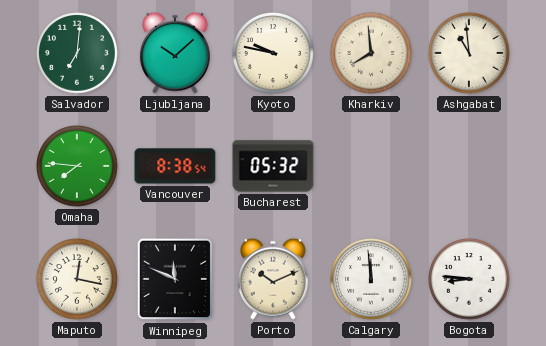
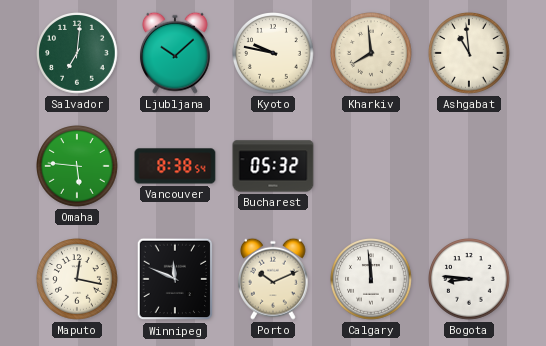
Omaha: 7:46 -> 5:46
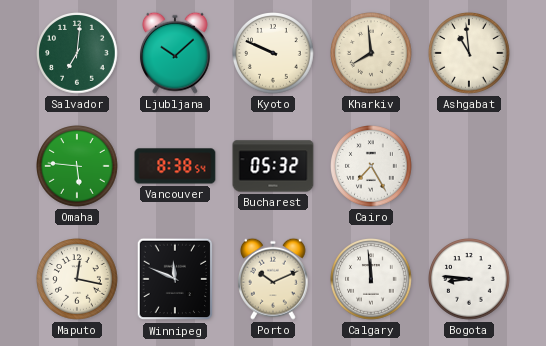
Kyoto: 9:47 -> 9:49
Cairo: none -> 7:25
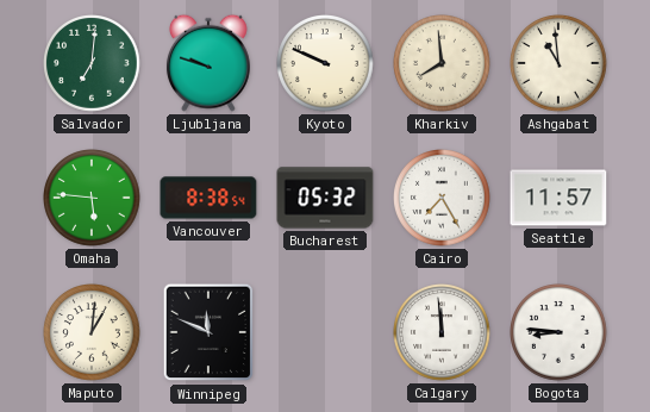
Ljubljana: 10:08 -> 9:48
Seattle: none -> 11:57
Maputo: 12:17 -> 1:01
Porto: 10:11 -> none
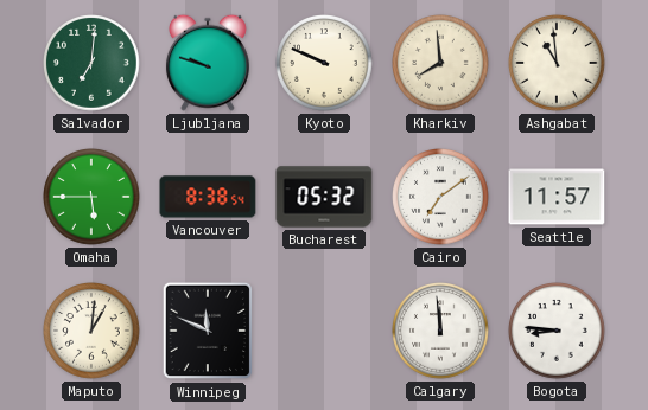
Omaha: 5:46 -> 5:45
Cairo: 7:25 -> 7:09
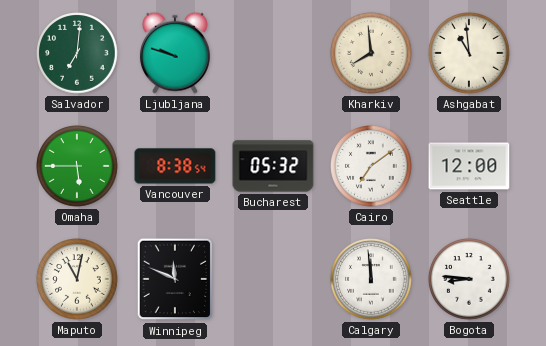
Kyoto: 9:49 -> none
Seattle: 11:57 -> 12:00
Maputo: 1:01 -> 11:02
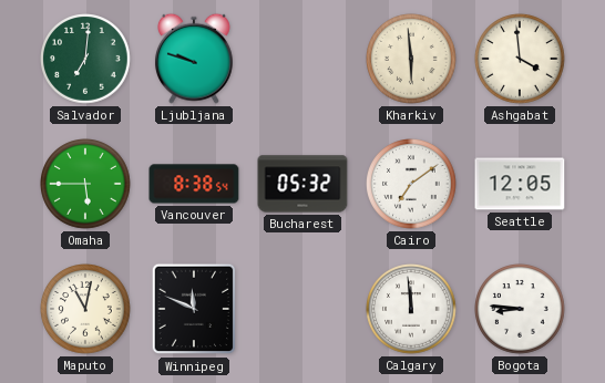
Kharkiv: 7:59 -> 5:59
Ashgabat: 10:59 -> 3:59
Seattle: 12:00 -> 12:05
